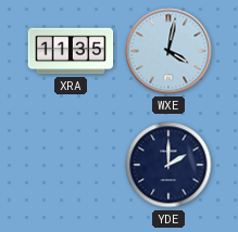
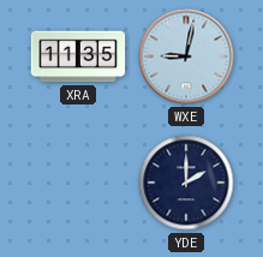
WXE: 4:02 -> 9:02
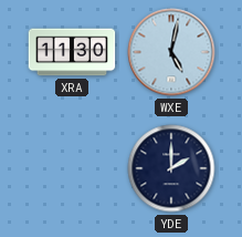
XRA: 11:35 -> 11:30
WXE: 9:02 -> 5:02
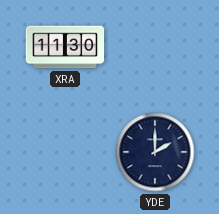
WXE: 5:02 -> none
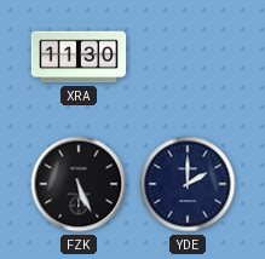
FZK: none -> 5:26
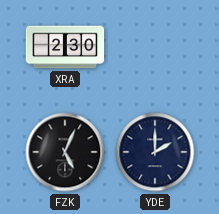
XRA: 11:30 -> 2:30
FZK: 5:26 -> 5:04
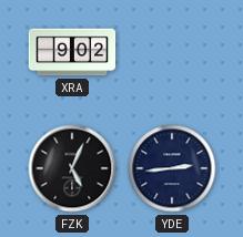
XRA: 2:30 -> 9:02
YDE: 2:00 -> 2:44
